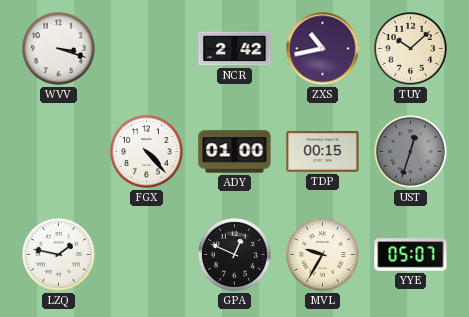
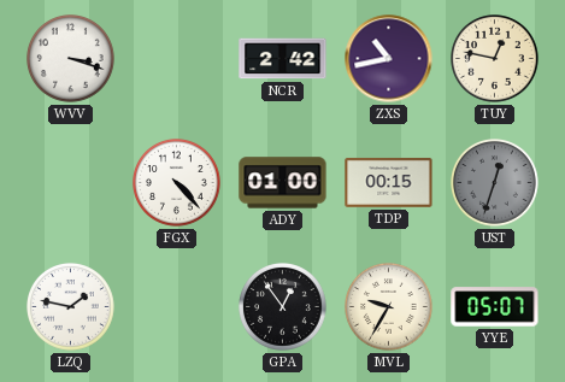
TUY: 10:08 -> 12:47
GPA: 12:49 -> 12:54
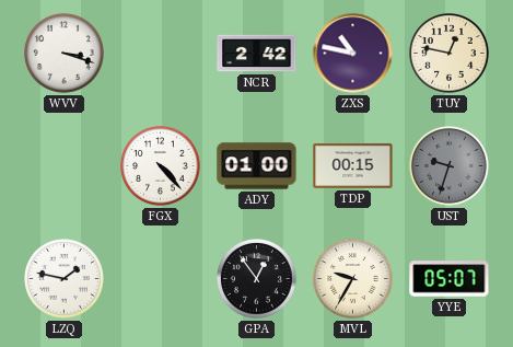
ZXS: 10:43 -> 10:47
UST: 12:33 -> 9:33
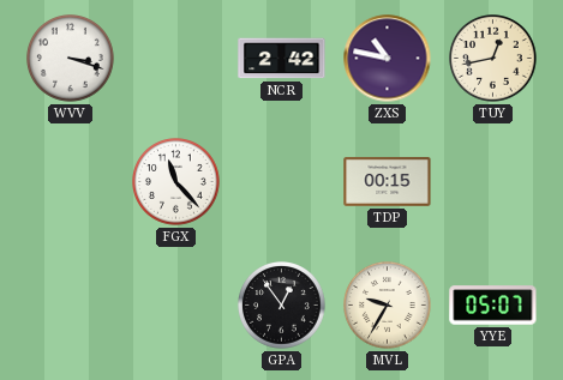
TUY: 12:47 -> 12:43
FGX: 4:23 -> 11:23
ADY: 01:00 -> none
UST: 9:33 -> none
LZQ: 1:47 -> none
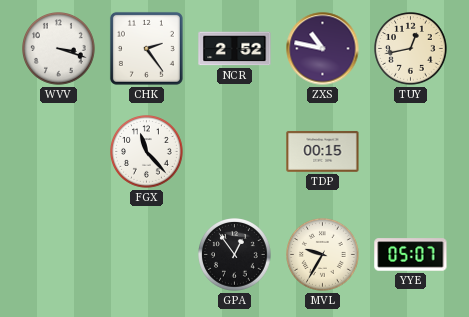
CHK: none -> 2:24
NCR: 2:42 -> 2:52
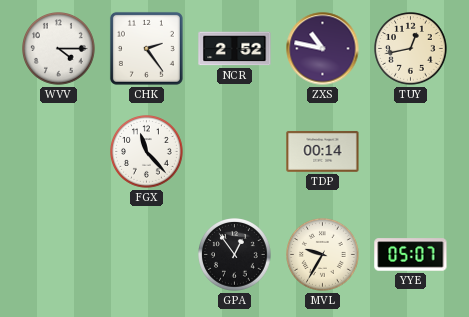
WVV: 3:18 -> 4:15
TDP: 00:15 -> 00:14
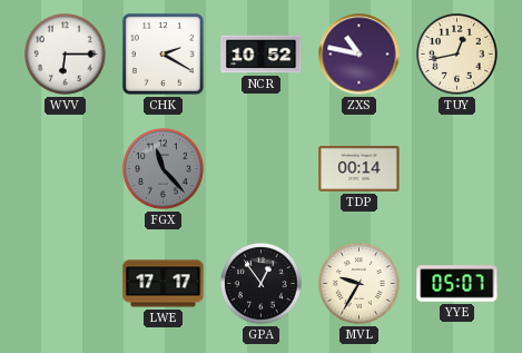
WVV: 4:15 -> 6:15
CHK: 2:24 -> 2:20
NCR: 2:52 -> 10:52
FGX dial: white -> grey
LWE: none -> 17:17
